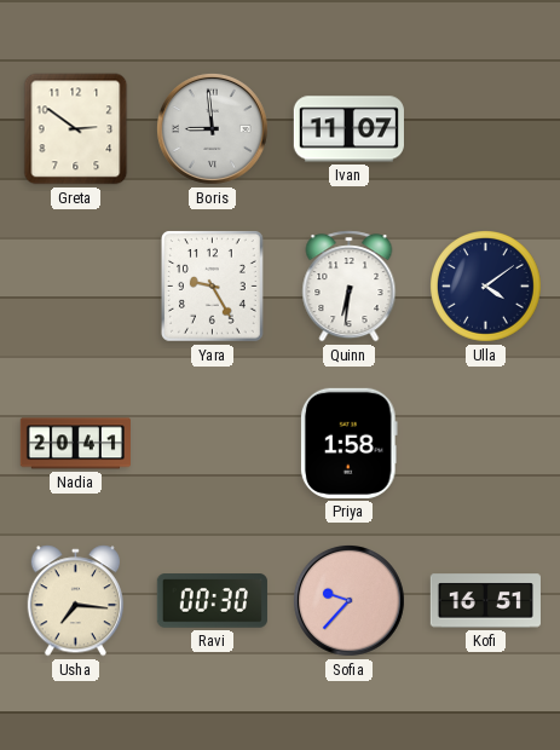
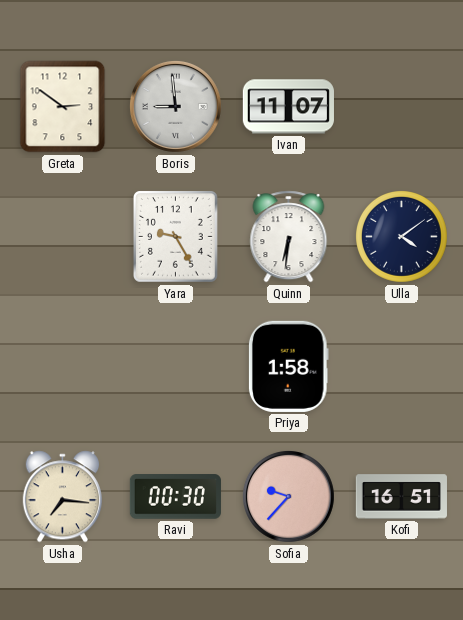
Nadia: 20:41 -> none
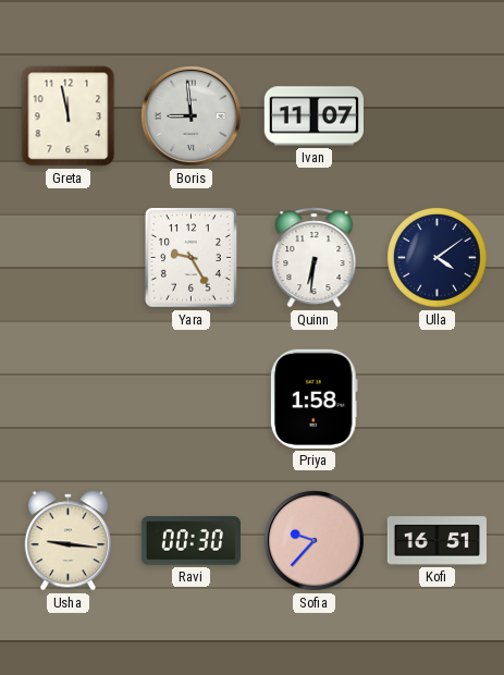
Greta: 2:51 -> 11:58
Usha: 7:16 -> 9:16
